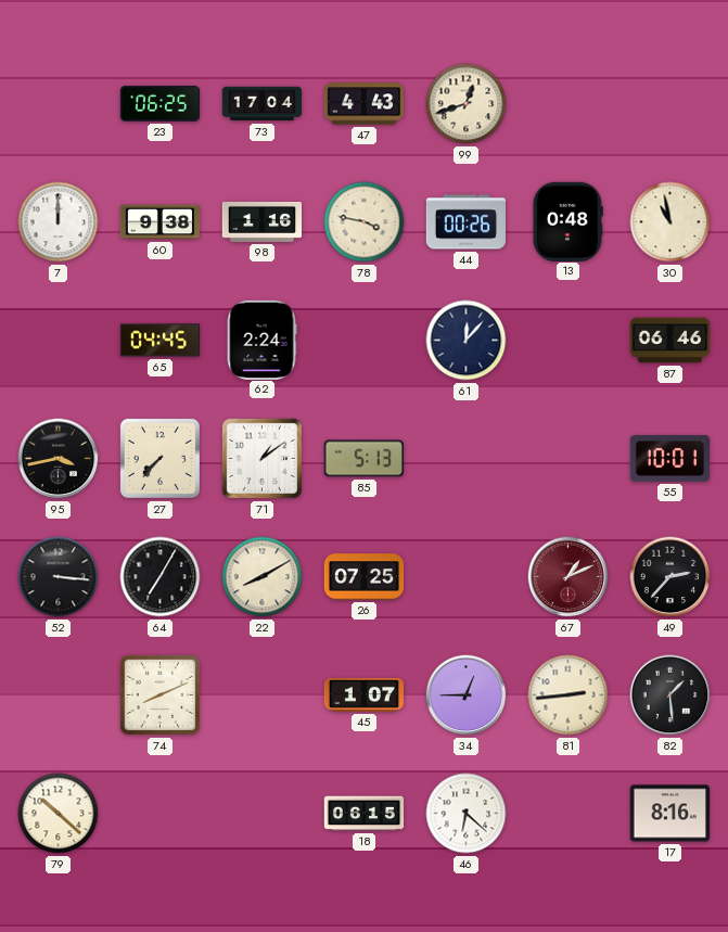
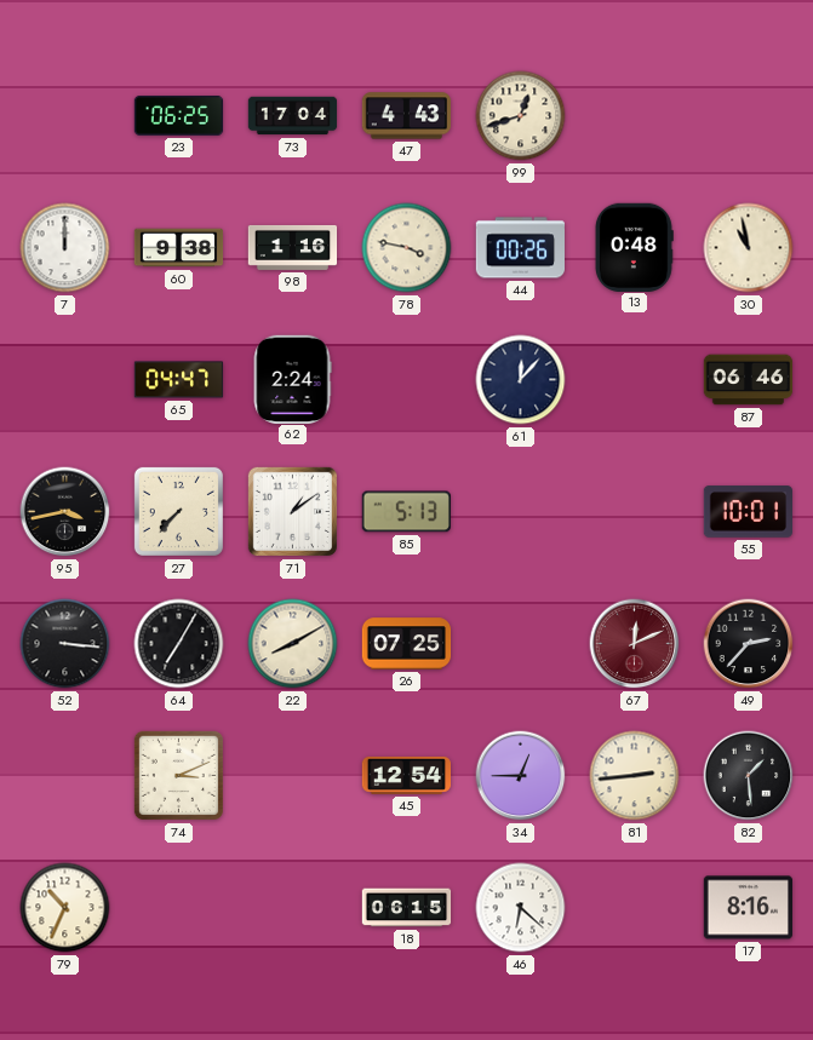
65: 04:45 -> 04:47
67: 1:11 -> 12:11
74: 8:11 -> 3:11
45: 1:07 -> 12:54
79: 10:22 -> 10:34
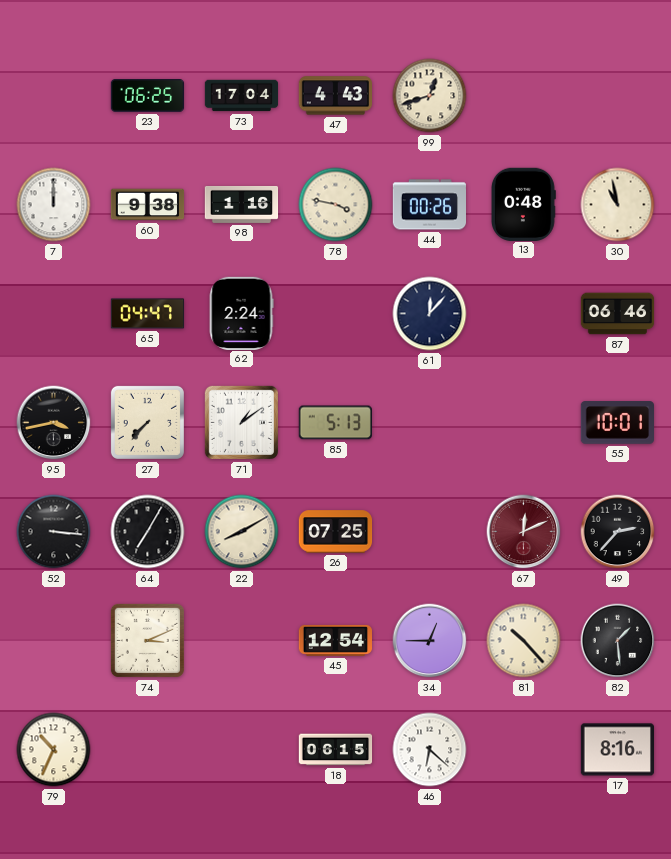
81: 2:44 -> 10:23
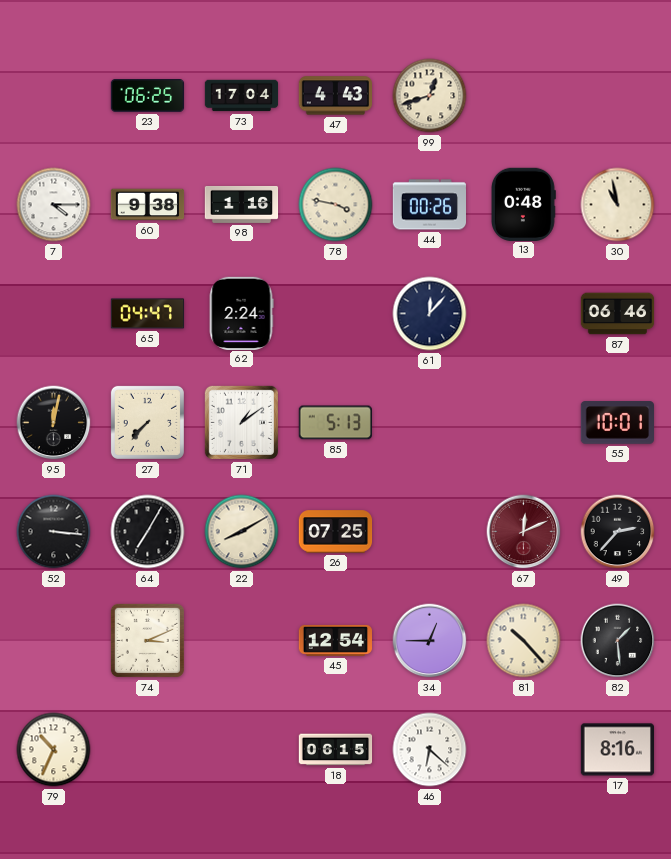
7: 12:00 -> 4:15
95: 3:43 -> 12:02
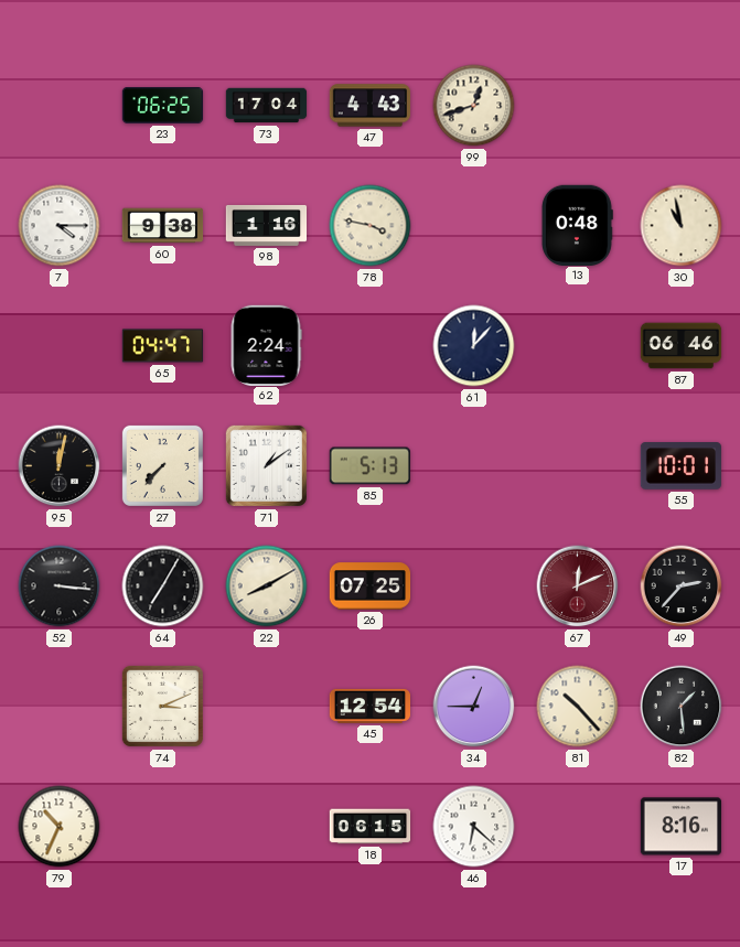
44: 00:26 -> none
